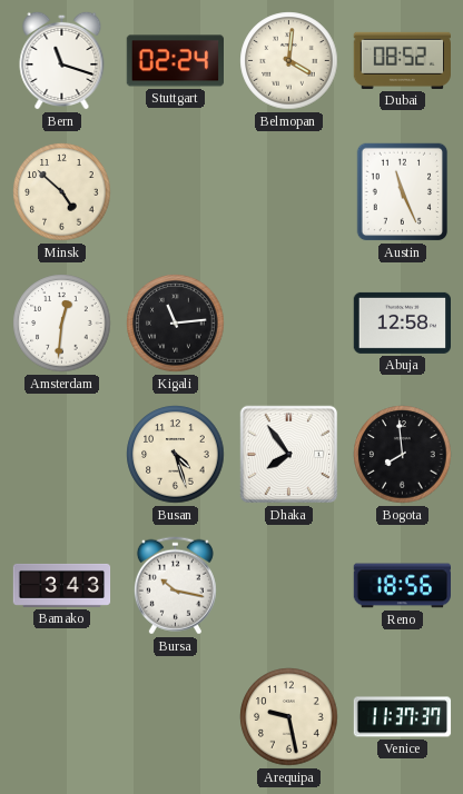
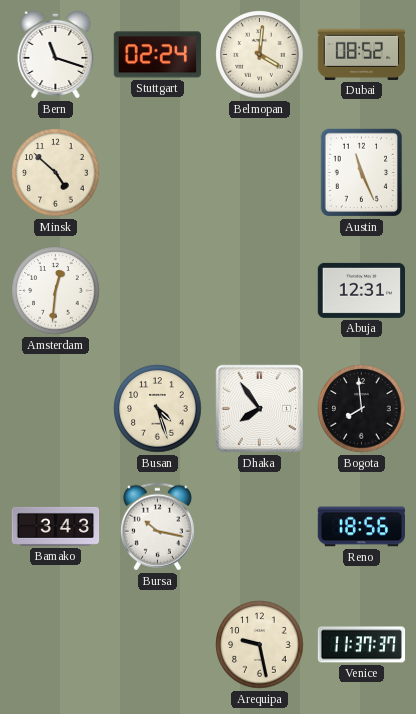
Kigali: 11:14 -> none
Abuja: 12:58 -> 12:31
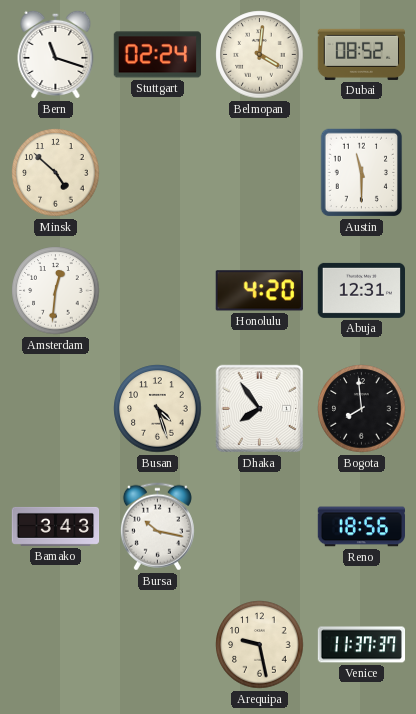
Austin: 11:26 -> 11:30
Honolulu: none -> 4:20
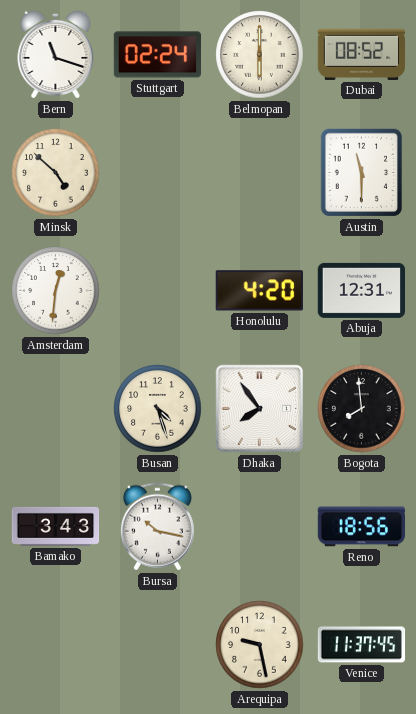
Belmopan: 4:01 -> 6:00
Venice: 11:37:37 -> 11:37:45
